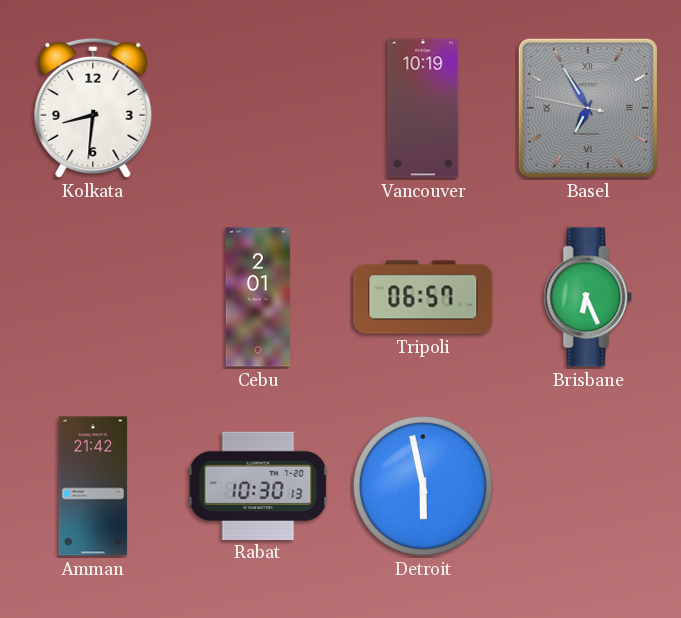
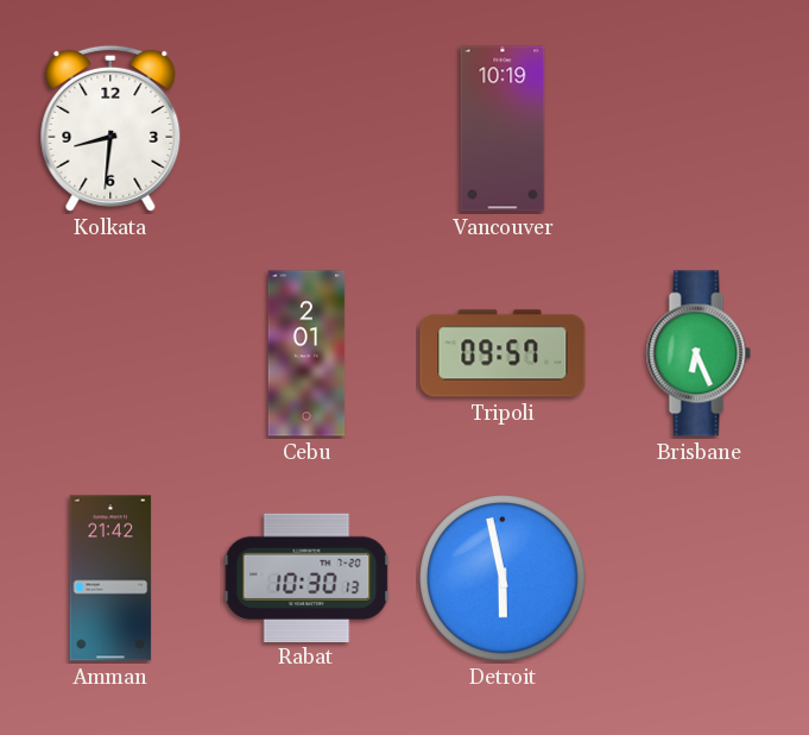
Basel: 6:54 -> none
Tripoli: 06:57 -> 09:57
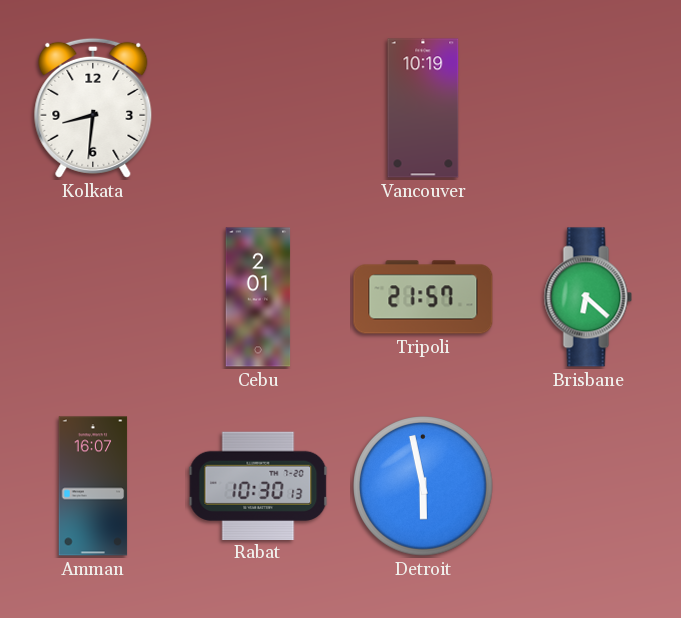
Tripoli: 09:57 -> 21:57
Brisbane: 6:26 -> 6:22
Amman: 21:42 -> 16:07
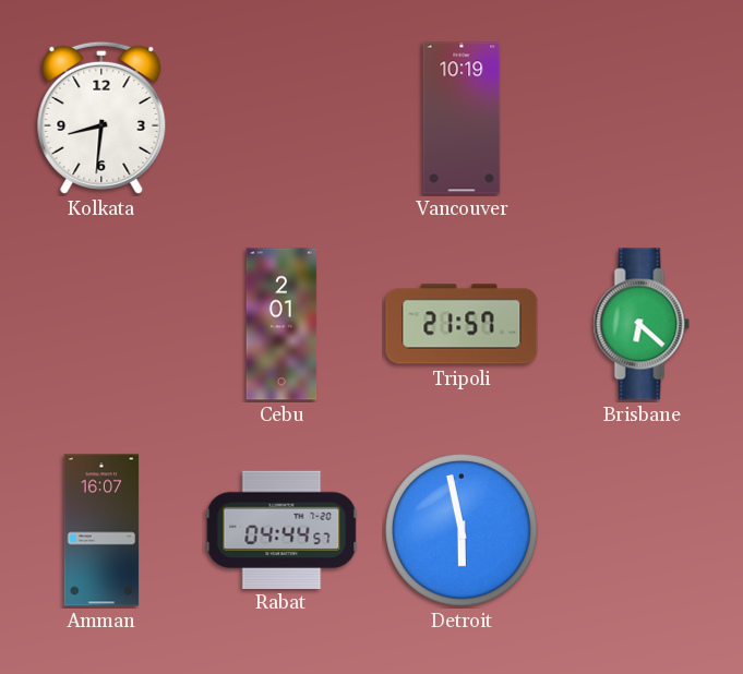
Rabat: 10:30 -> 04:44
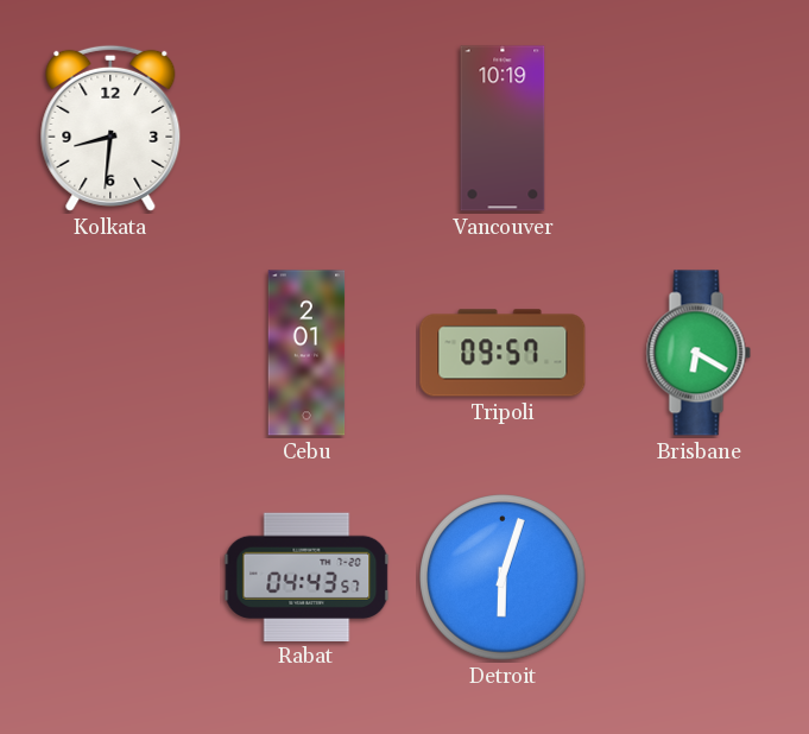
Tripoli: 21:57 -> 09:57
Brisbane: 6:22 -> 6:20
Amman: 16:07 -> none
Rabat: 04:44 -> 04:43
Detroit: 5:58 -> 6:03
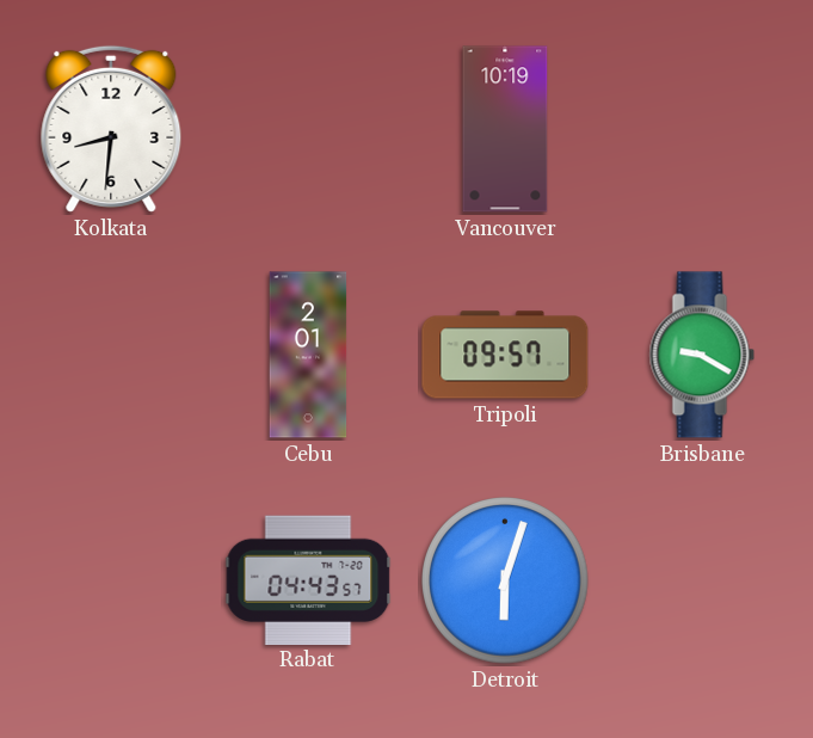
Brisbane: 6:20 -> 9:20
